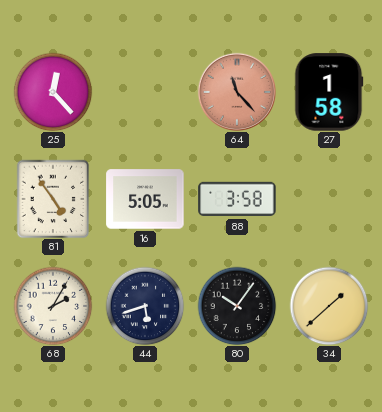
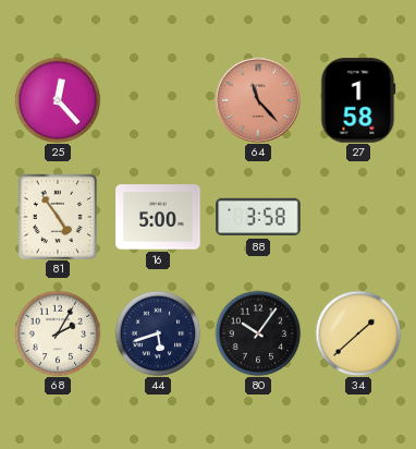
16: 5:05 -> 5:00
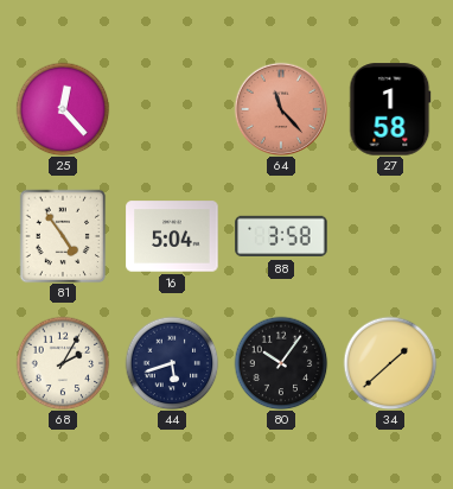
16: 5:00 -> 5:04
